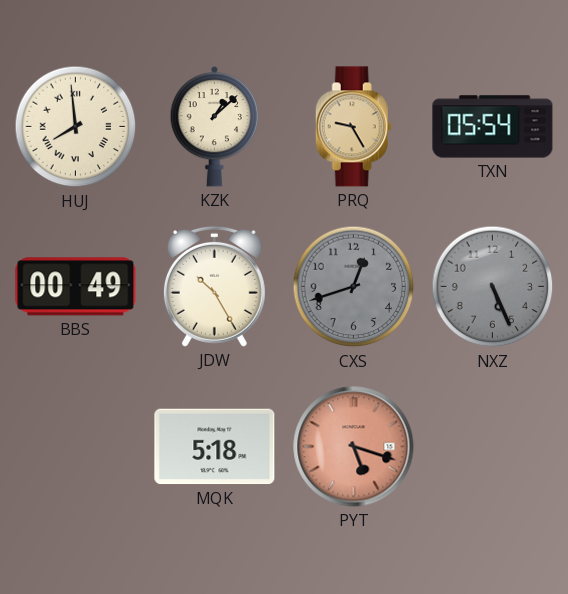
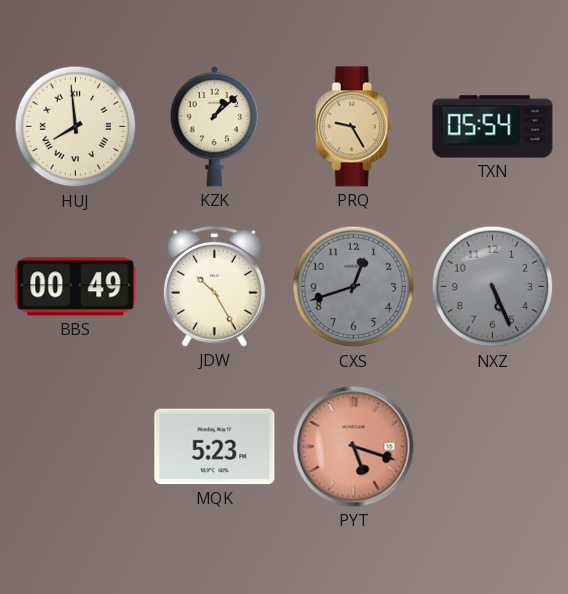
MQK: 5:18 -> 5:23
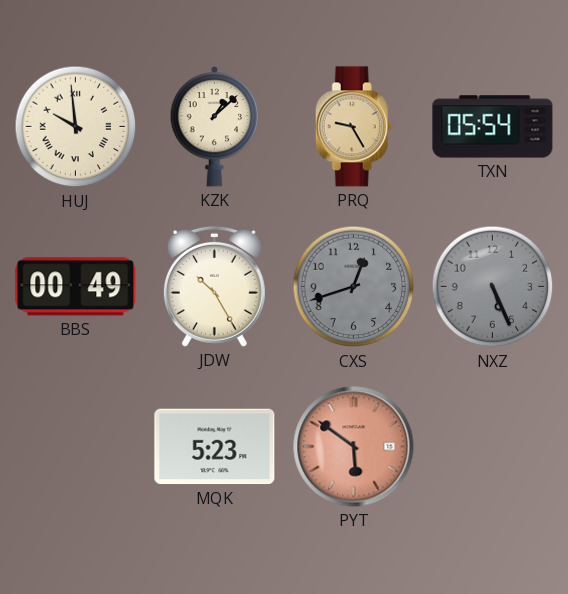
HUJ: 7:59 -> 9:59
PYT: 5:18 -> 5:51
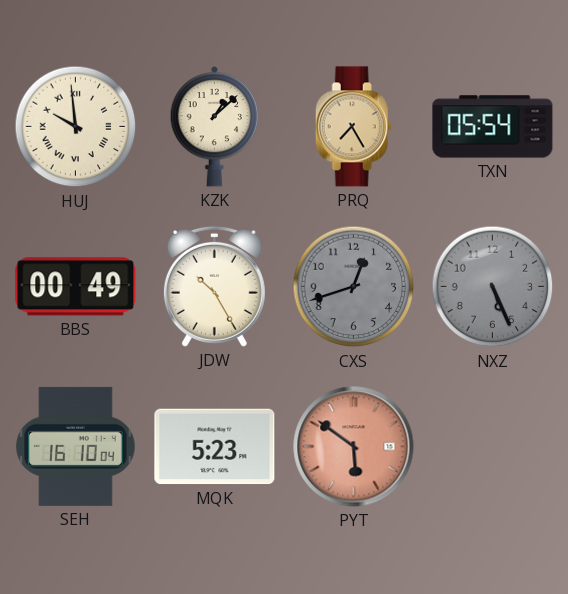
PRQ: 9:25 -> 7:25
SEH: none -> 16:10
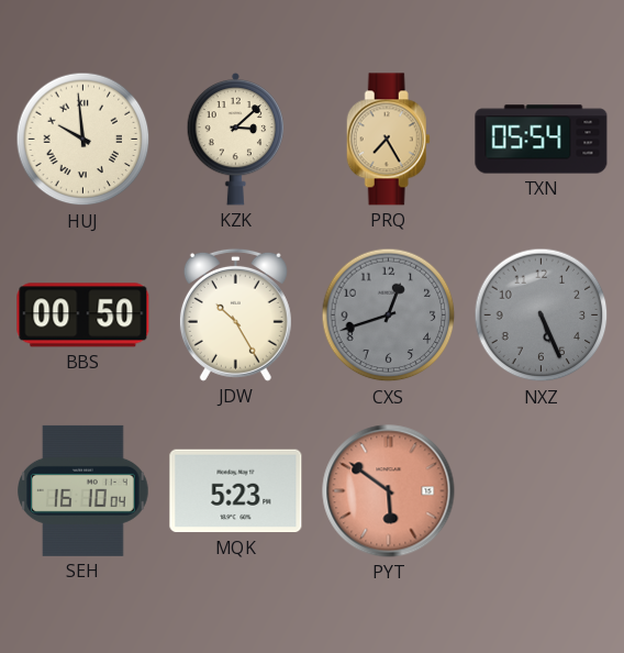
KZK: 1:08 -> 3:08
BBS: 00:49 -> 00:50
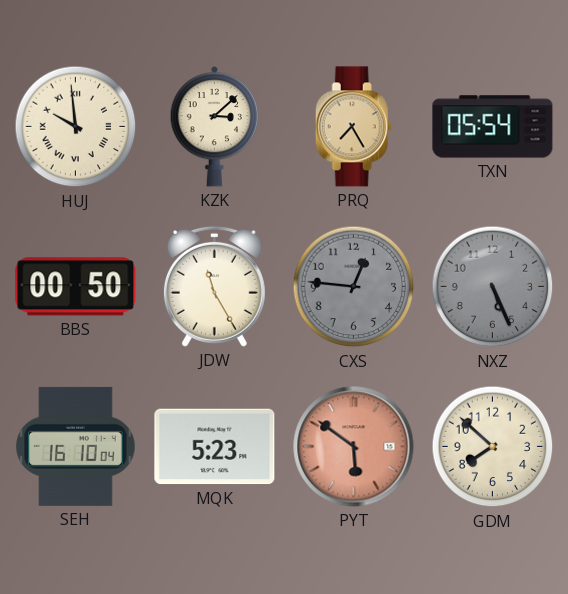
JDW: 10:25 -> 11:25
CXS: 12:42 -> 12:46
GDM: none -> 7:52
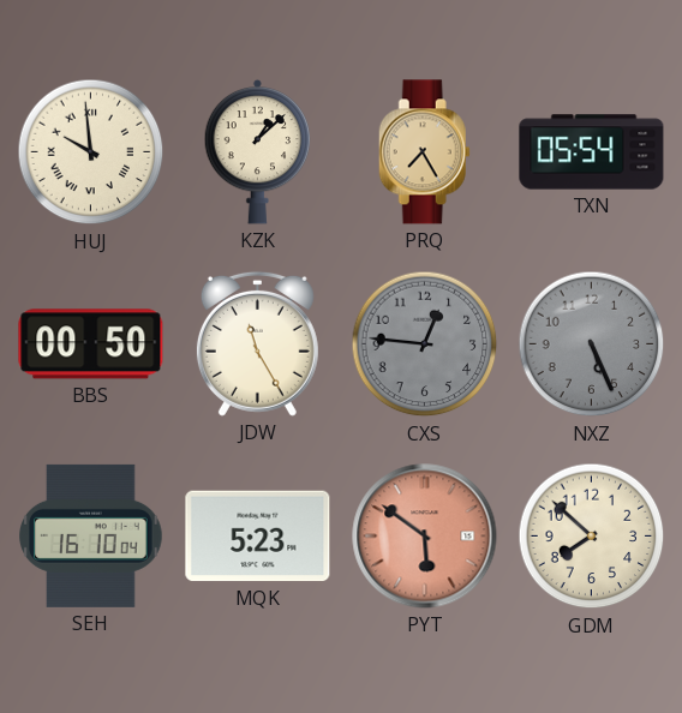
KZK: 3:08 -> 1:08
